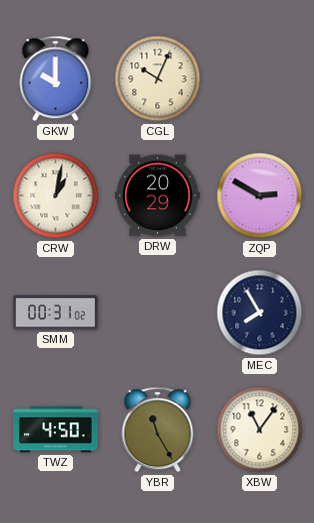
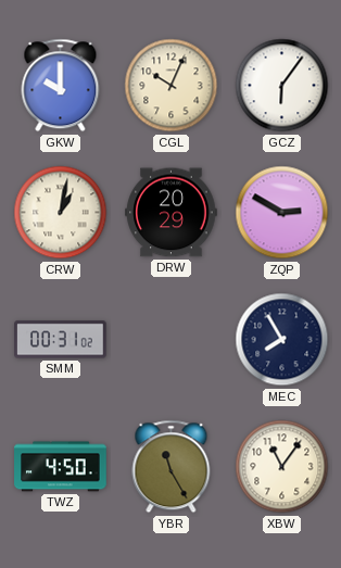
GCZ: none -> 6:06
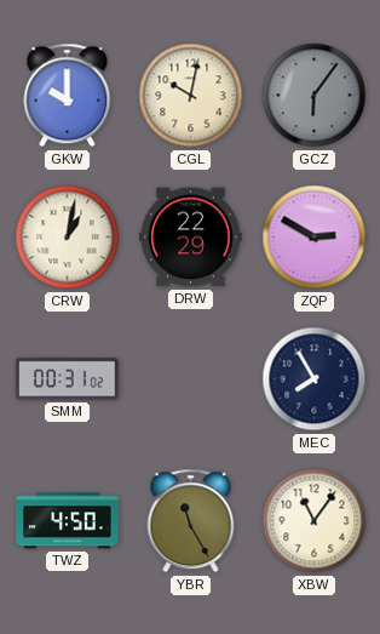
CGL: 10:04 -> 10:02
GCZ dial: white -> grey
DRW: 20:29 -> 22:29
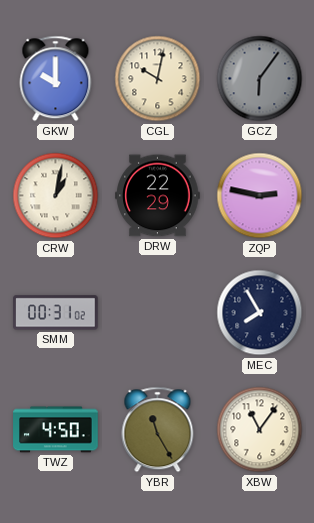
ZQP: 2:50 -> 2:47
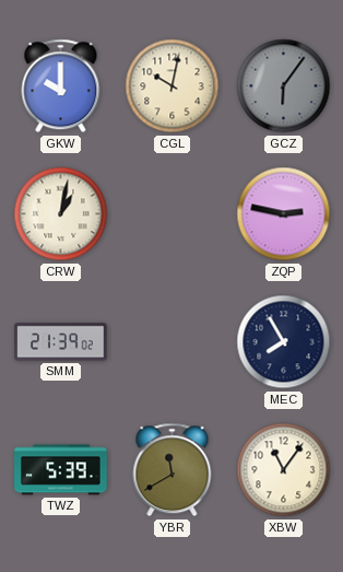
DRW: 22:29 -> none
SMM: 00:31 -> 21:39
TWZ: 4:50 -> 5:39
YBR: 11:25 -> 11:40
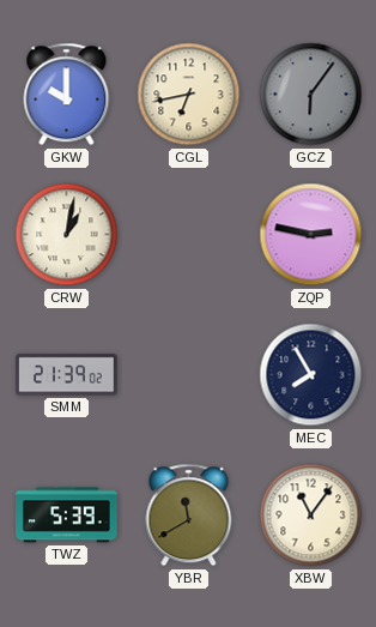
CGL: 10:02 -> 6:43
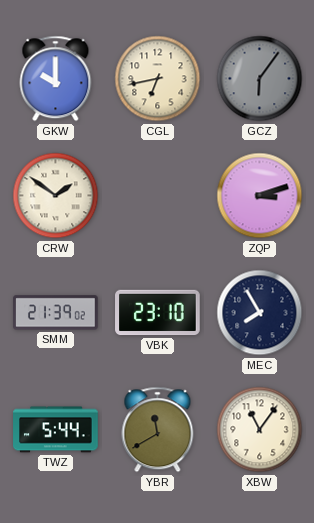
CRW: 1:02 -> 1:51
ZQP: 2:47 -> 3:12
VBK: none -> 23:10
TWZ: 5:39 -> 5:44
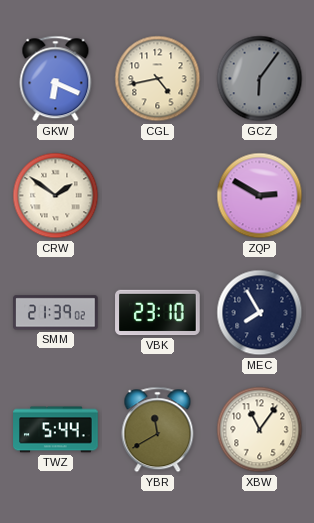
GKW: 10:00 -> 6:19
CGL: 6:43 -> 4:43
ZQP: 3:12 -> 2:50
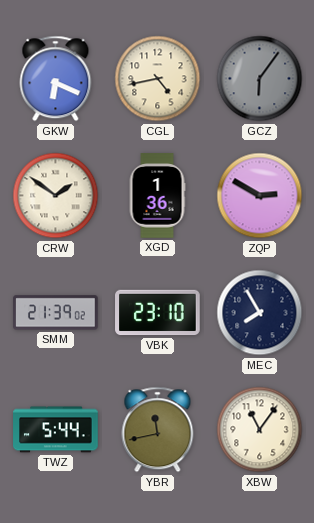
XGD: none -> 1:36
YBR: 11:40 -> 11:43
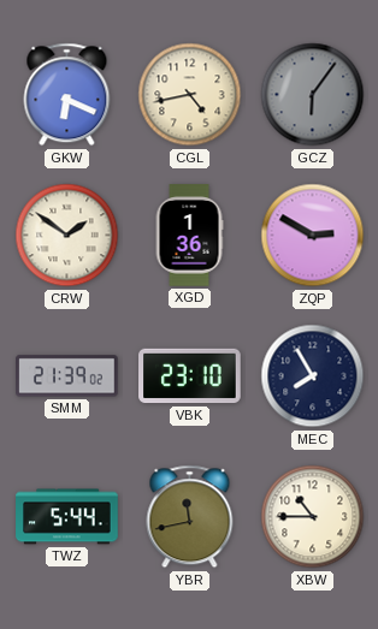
XBW: 11:06 -> 10:45
